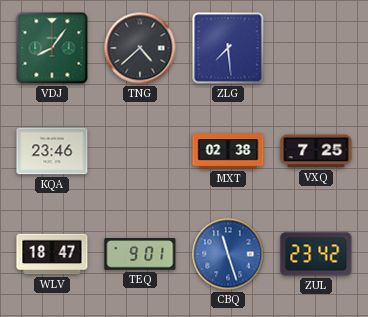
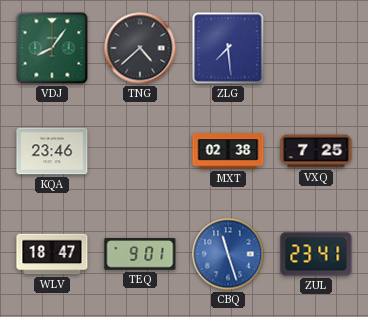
ZUL: 23:42 -> 23:41
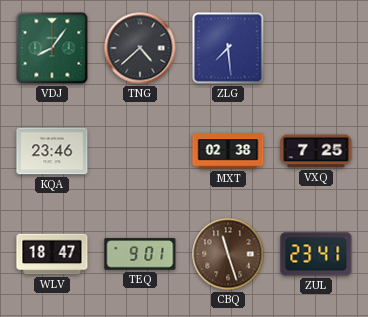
CBQ dial: blue -> brown
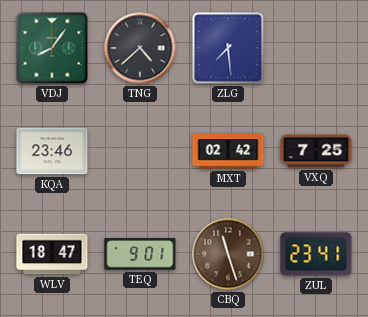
MXT: 02:38 -> 02:42
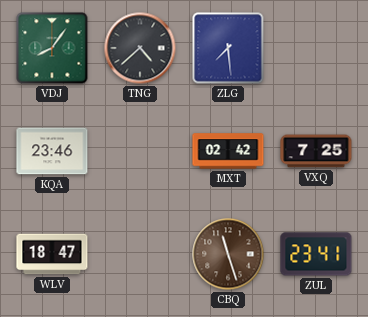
TEQ: 9:01 -> none
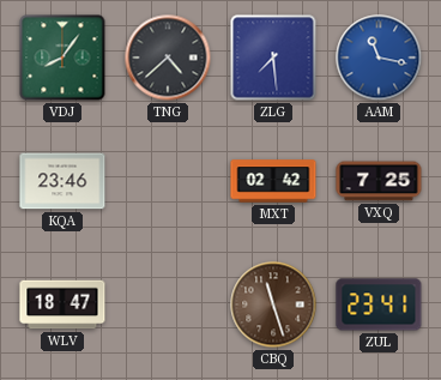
AAM: none -> 11:17
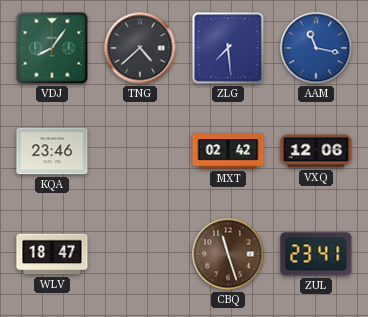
VXQ: 7:25 -> 12:06
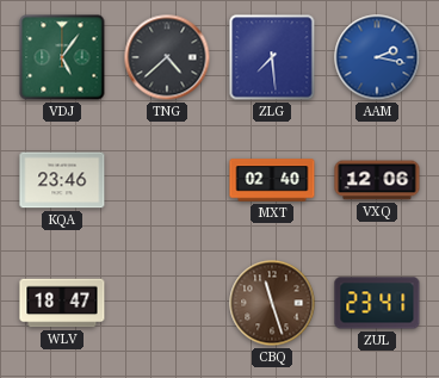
VDJ: 8:06 -> 5:06
AAM: 11:17 -> 2:17
MXT: 02:42 -> 02:40
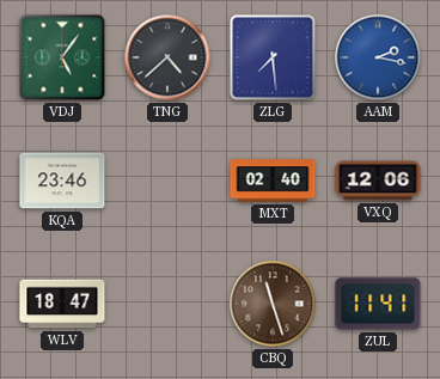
ZUL: 23:41 -> 11:41
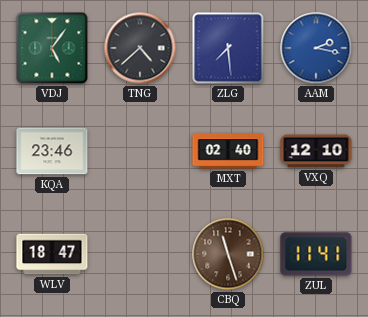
VXQ: 12:06 -> 12:10
